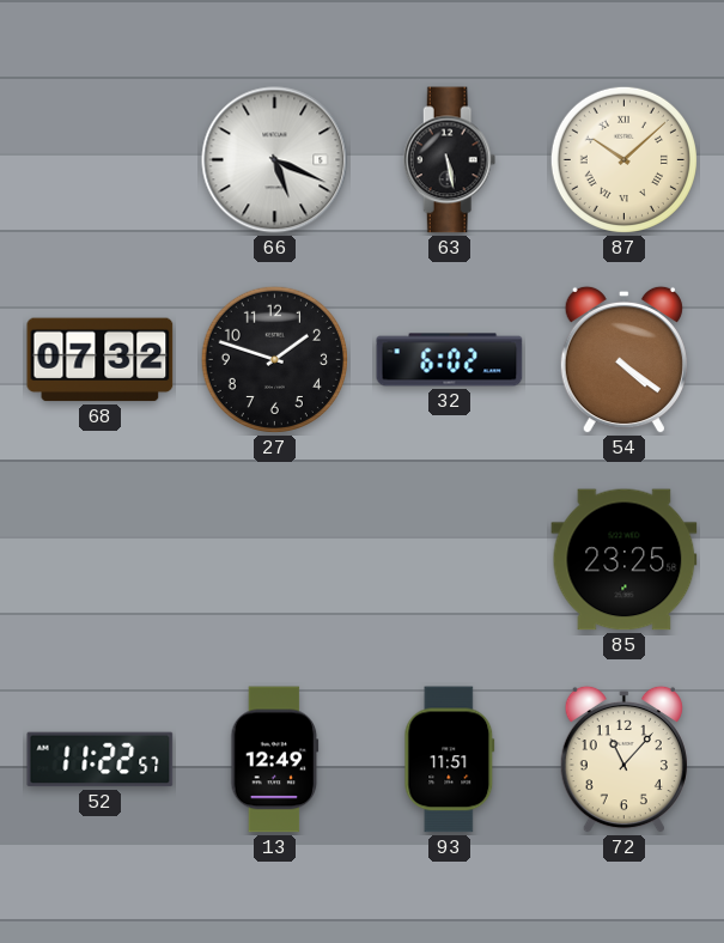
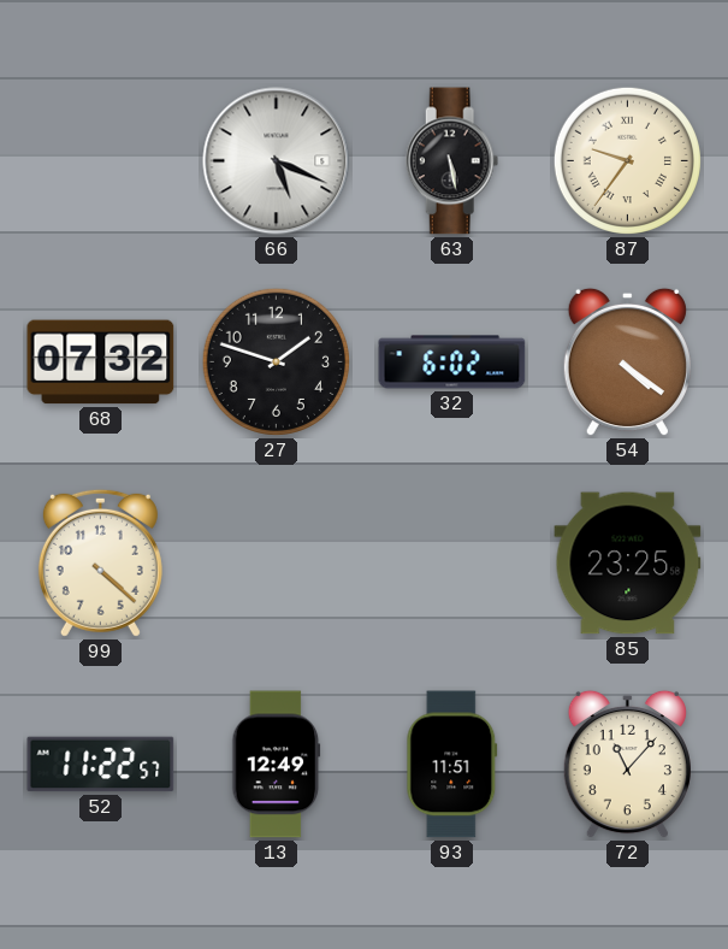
87: 10:08 -> 9:36
99: none -> 4:22
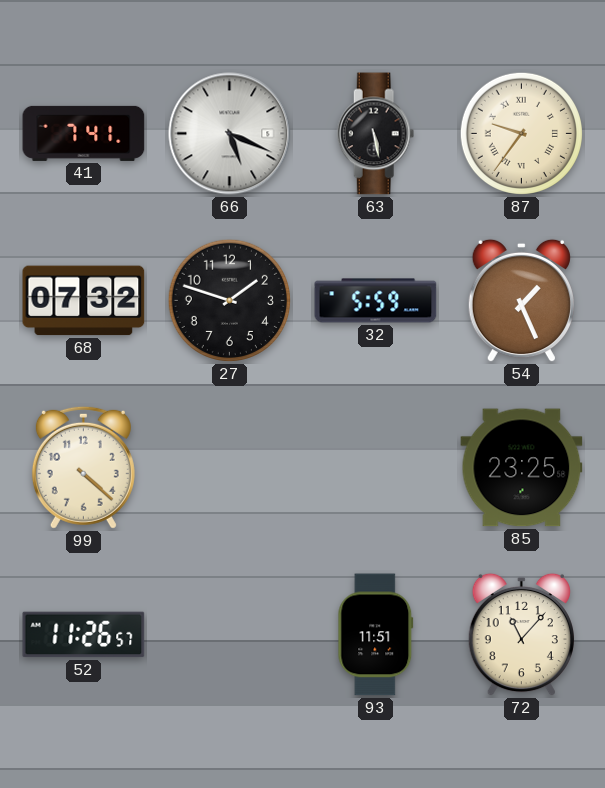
41: none -> 7:41
32: 6:02 -> 5:59
54: 4:21 -> 1:26
52: 11:22 -> 11:26
13: 12:49 -> none
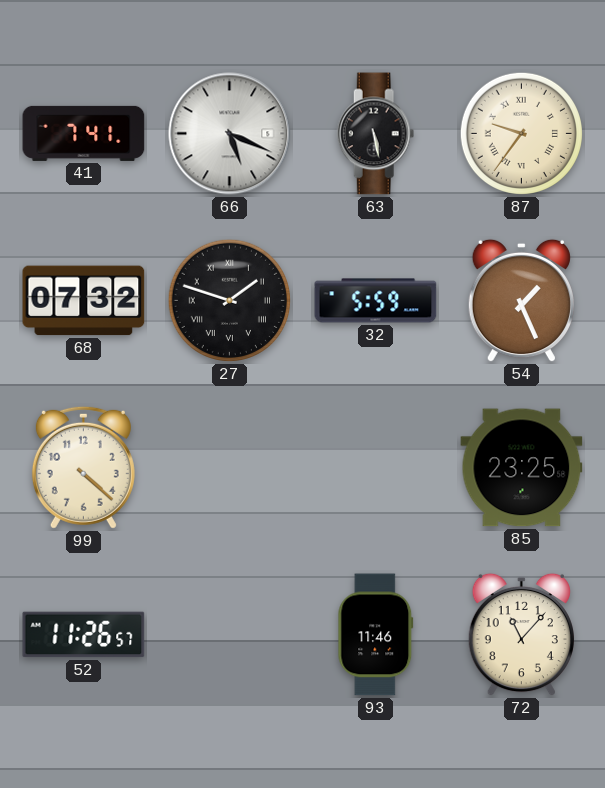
27 numerals: Arabic -> Roman
93: 11:51 -> 11:46
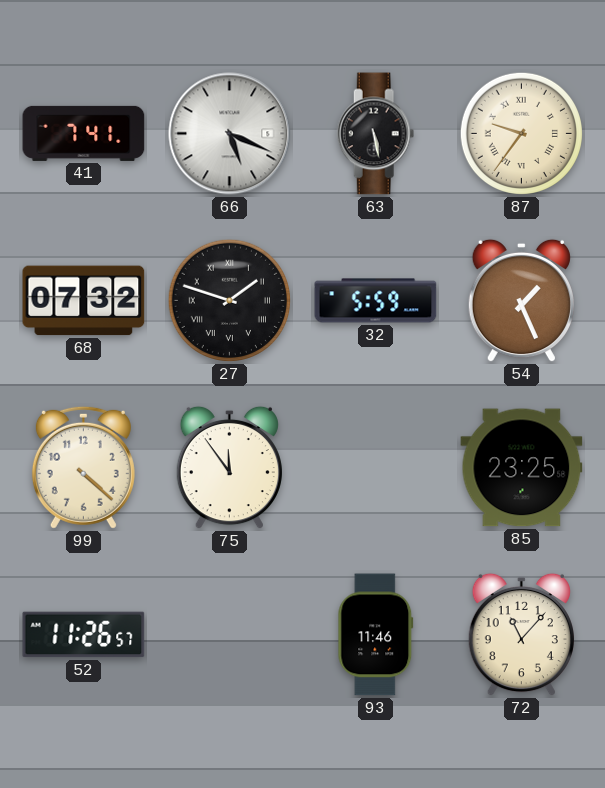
75: none -> 11:54
